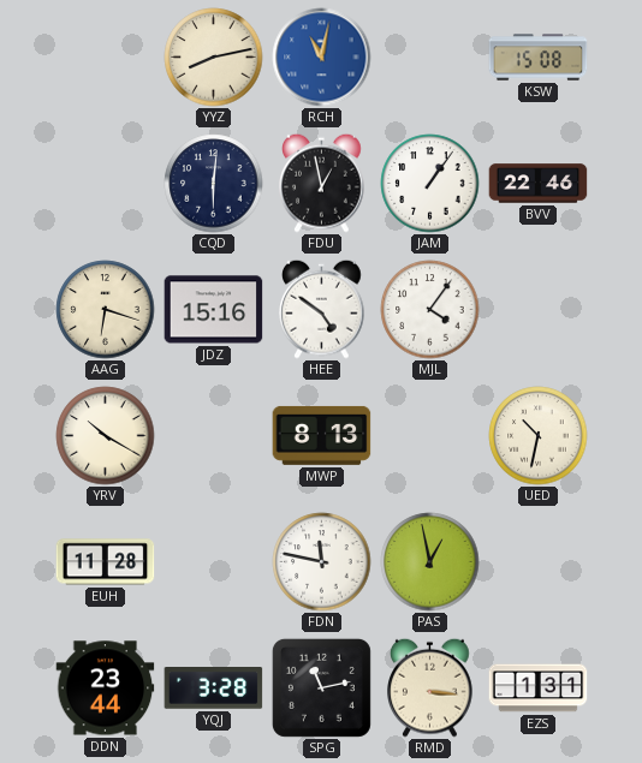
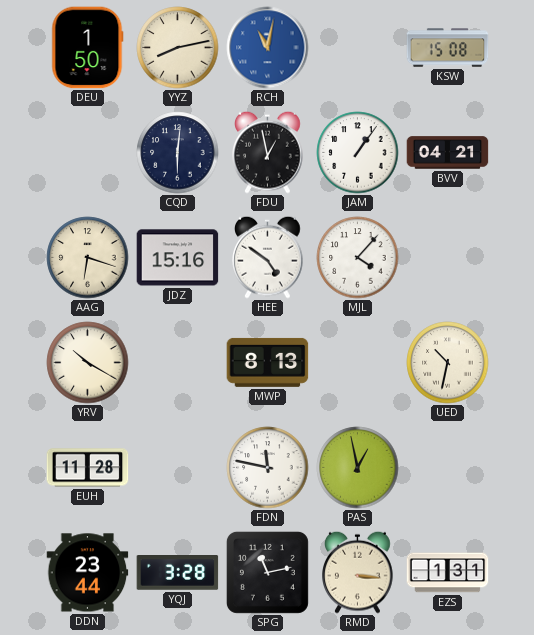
DEU: none -> 1:50
BVV: 22:46 -> 04:21
MJL: 4:06 -> 4:07
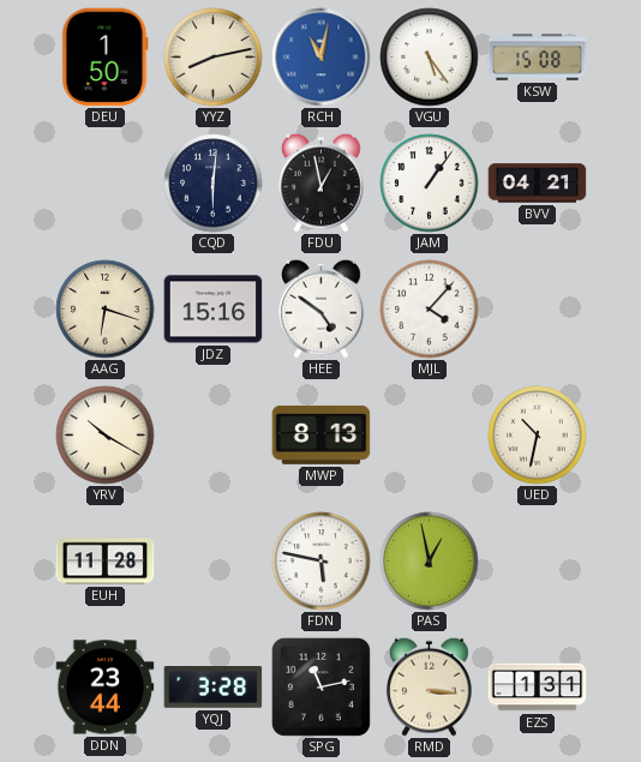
VGU: none -> 5:24
FDN: 11:47 -> 5:47
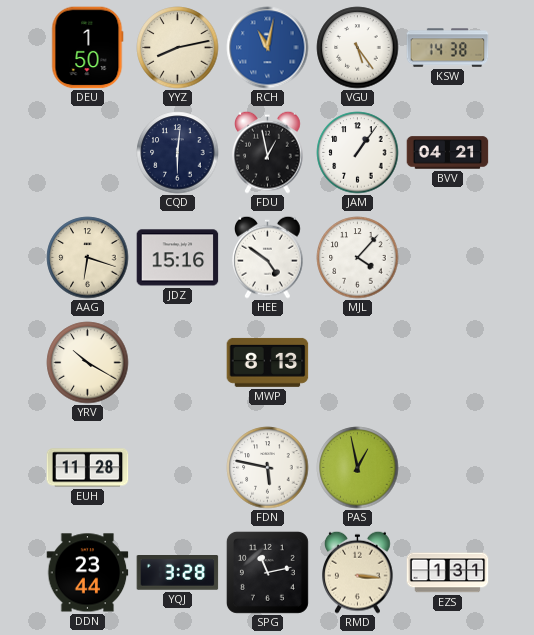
KSW: 15:08 -> 14:38
UED: 10:32 -> none
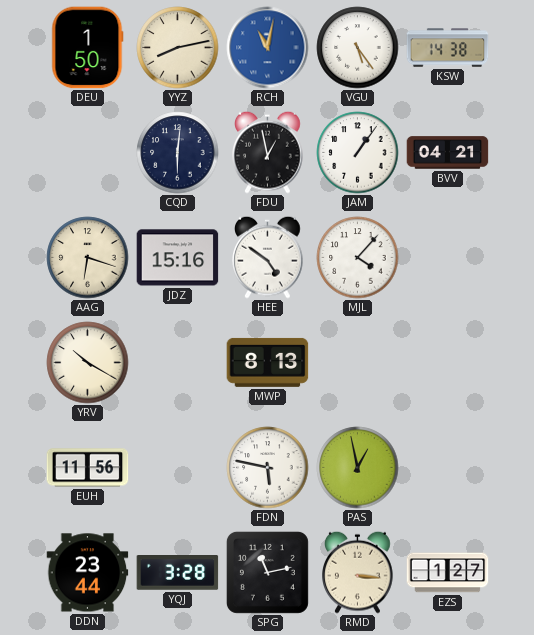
EUH: 11:28 -> 11:56
EZS: 1:31 -> 1:27
